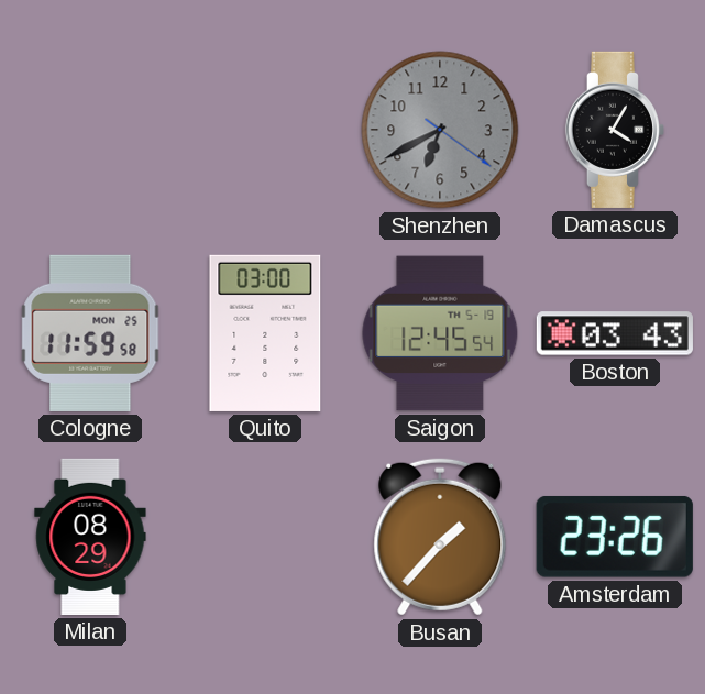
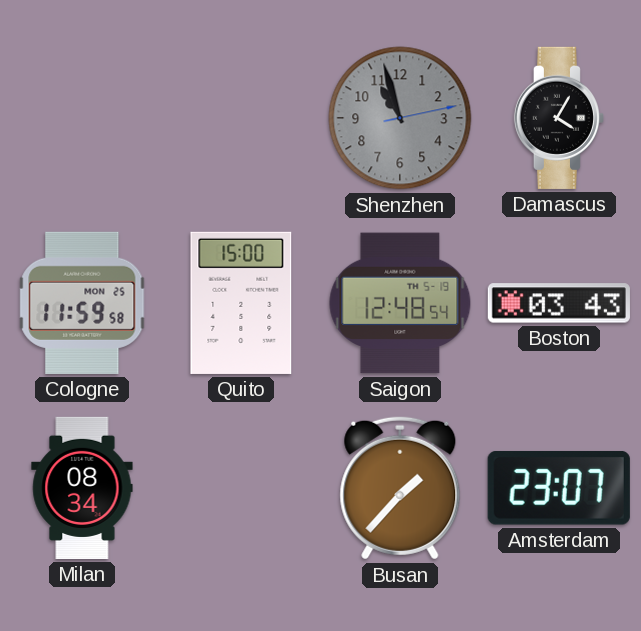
Shenzhen: 6:40 -> 10:57
Quito: 03:00 -> 15:00
Saigon: 12:45 -> 12:48
Milan: 08:29 -> 08:34
Amsterdam: 23:26 -> 23:07
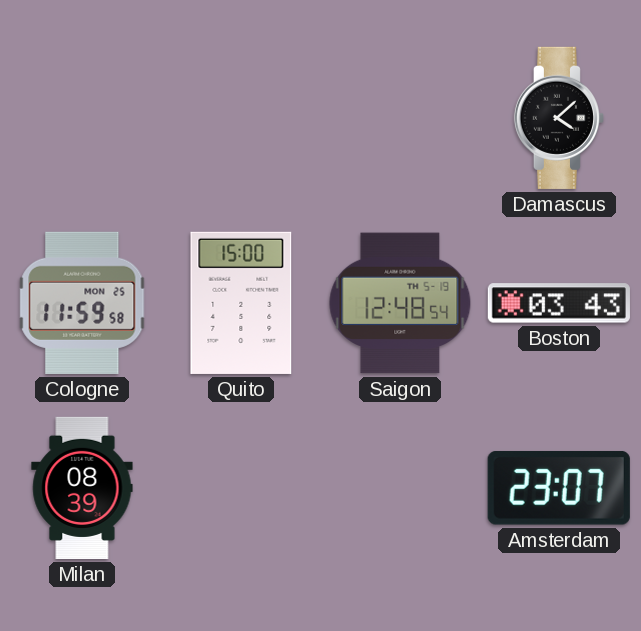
Shenzhen: 10:57 -> none
Damascus: 4:05 -> 4:08
Milan: 08:34 -> 08:39
Busan: 1:37 -> none
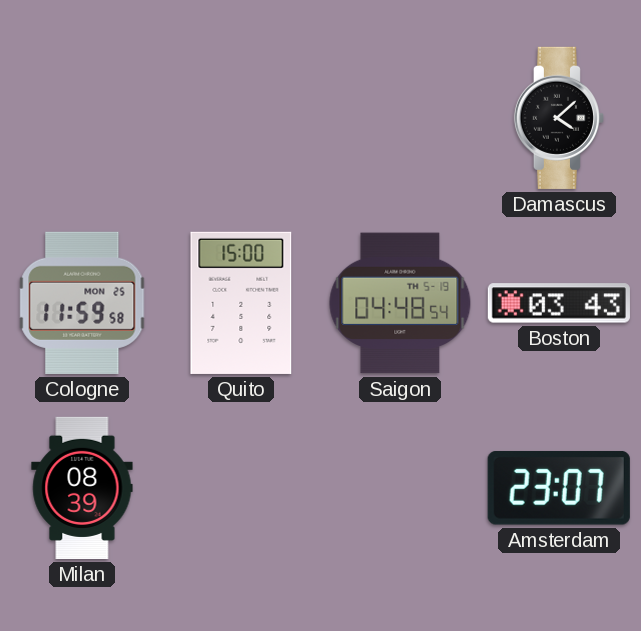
Saigon: 12:48 -> 04:48
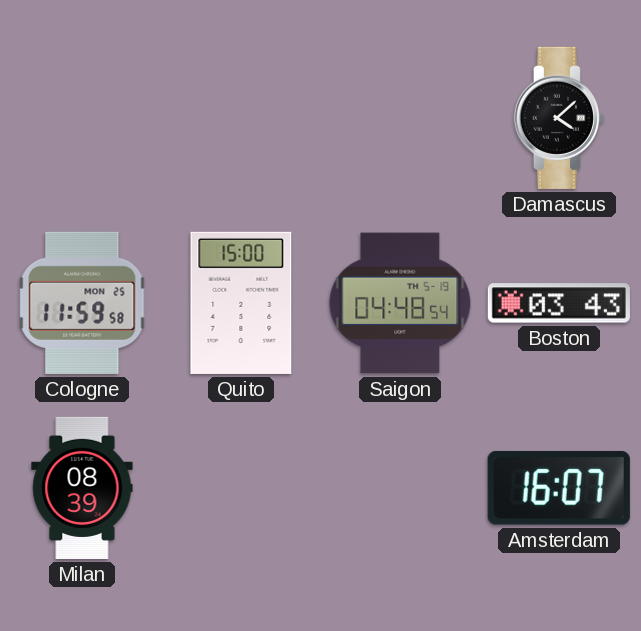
Amsterdam: 23:07 -> 16:07
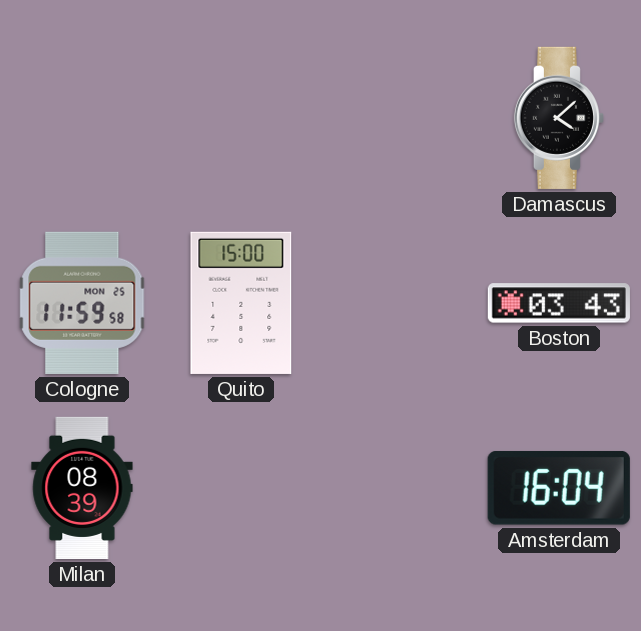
Saigon: 04:48 -> none
Amsterdam: 16:07 -> 16:04
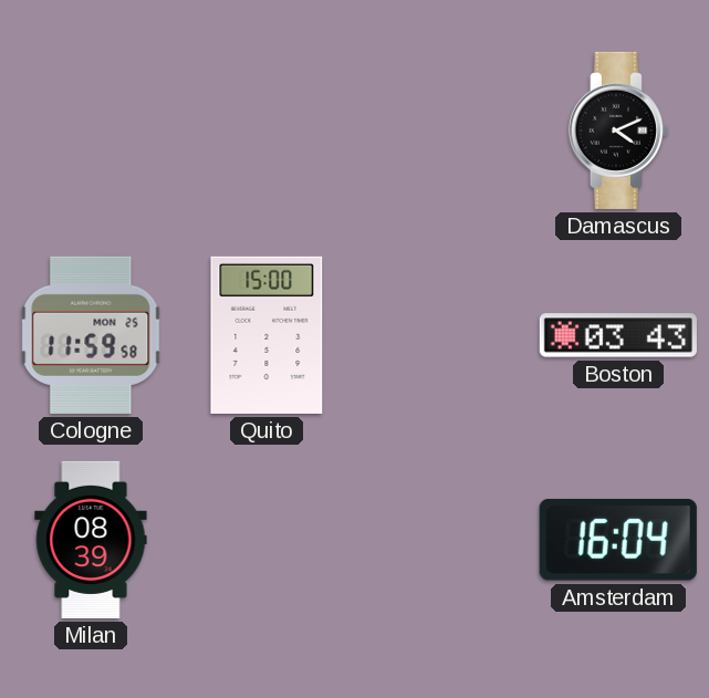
Damascus: 4:08 -> 4:11
